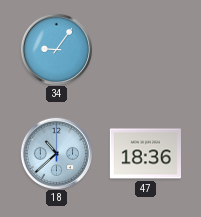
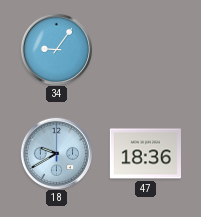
18: 10:38 -> 9:40
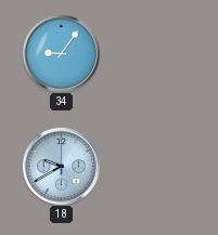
47: 18:36 -> none
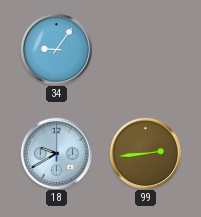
99: none -> 2:44
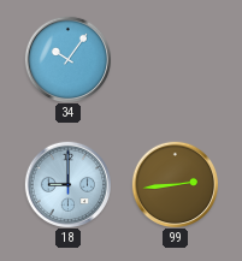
34: 9:06 -> 10:06
18: 9:40 -> 9:00
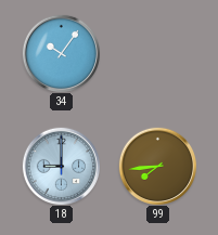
99: 2:44 -> 7:44
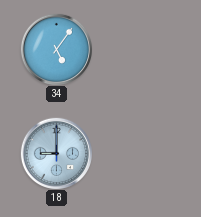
34: 10:06 -> 5:06
99: 7:44 -> none
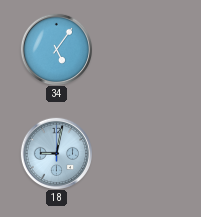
18: 9:00 -> 9:02
